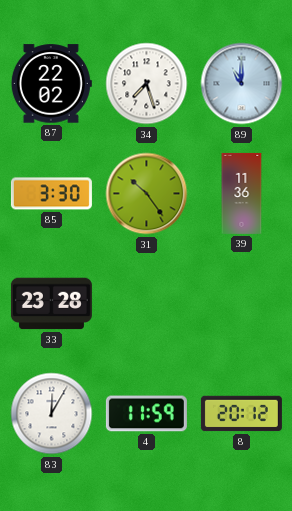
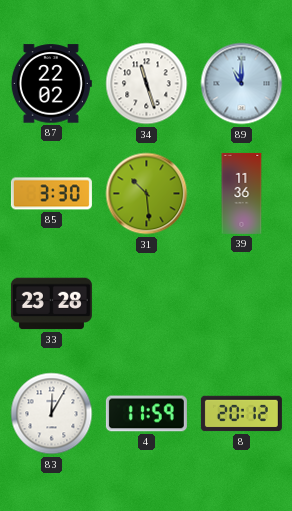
34: 7:27 -> 11:27
31: 10:24 -> 10:29
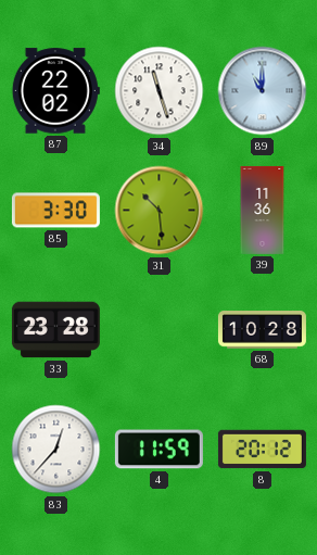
68: none -> 10:28
83: 12:05 -> 12:37
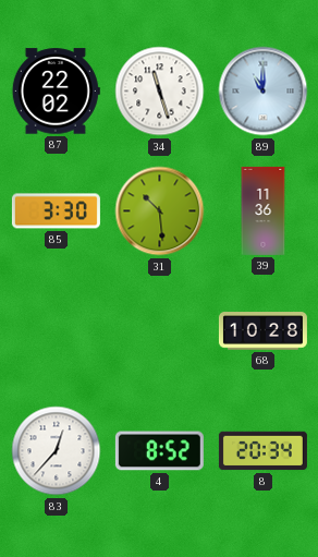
33: 23:28 -> none
4: 11:59 -> 8:52
8: 20:12 -> 20:34
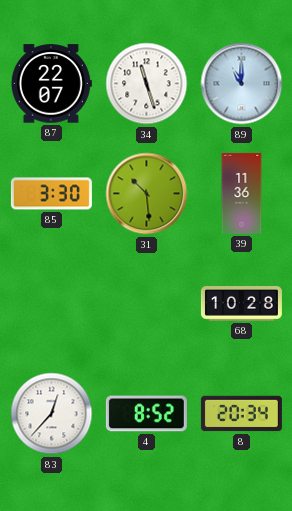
87: 22:02 -> 22:07
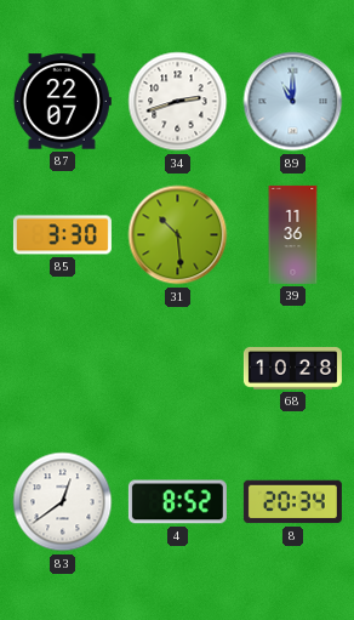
34: 11:27 -> 2:42
83: 12:37 -> 12:39
